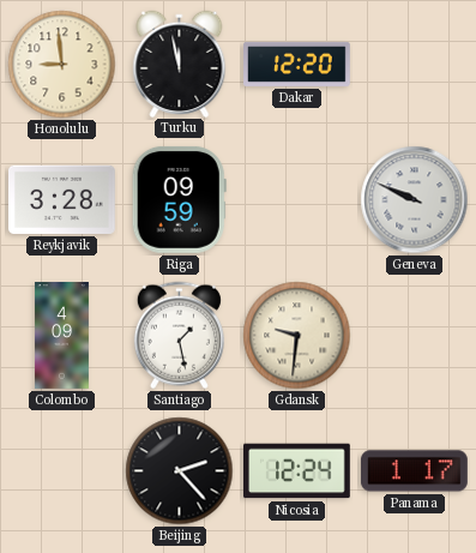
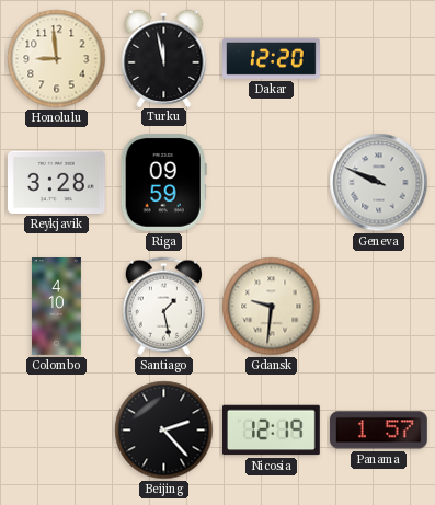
Colombo: 4:09 -> 4:10
Nicosia: 12:24 -> 12:19
Panama: 1:17 -> 1:57
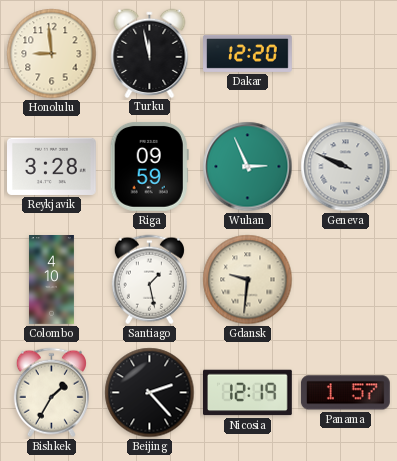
Wuhan: none -> 2:56
Bishkek: none -> 1:35
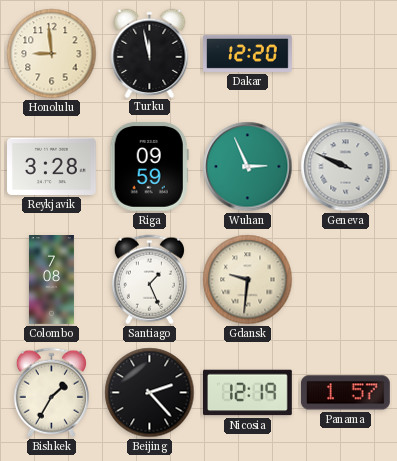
Colombo: 4:10 -> 7:08
Santiago: 1:28 -> 1:26
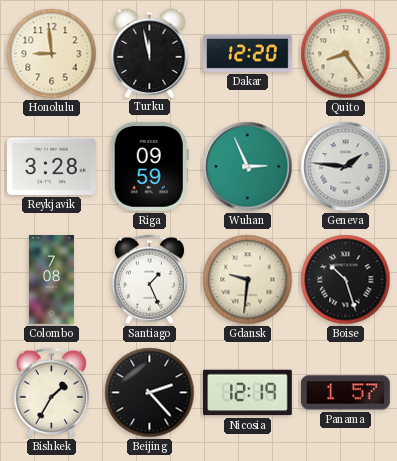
Quito: none -> 8:24
Geneva: 9:49 -> 1:46
Boise: none -> 10:27
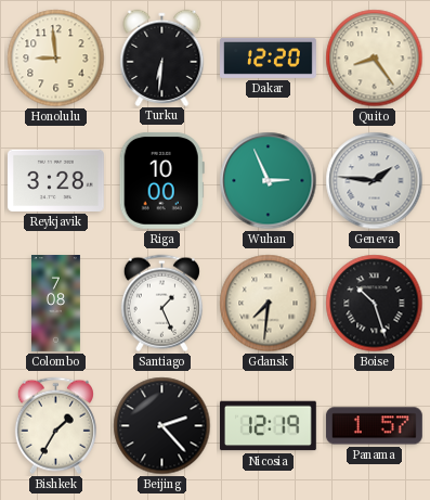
Turku: 11:58 -> 6:31
Riga: 09:59 -> 10:00
Gdansk: 9:31 -> 7:31
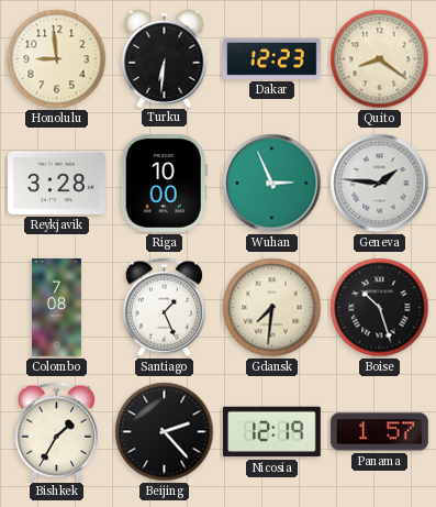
Dakar: 12:20 -> 12:23
Quito: 8:24 -> 8:21
